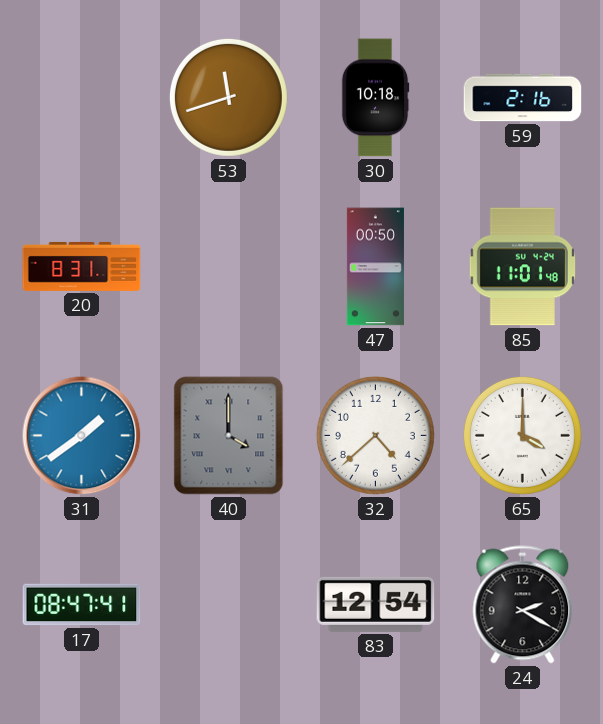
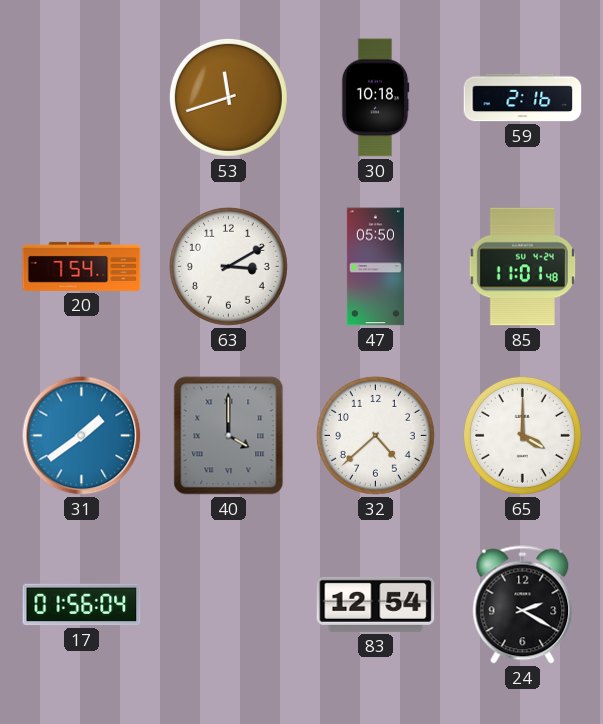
20: 8:31 -> 7:54
63: none -> 3:10
47: 00:50 -> 05:50
17: 08:47 -> 01:56
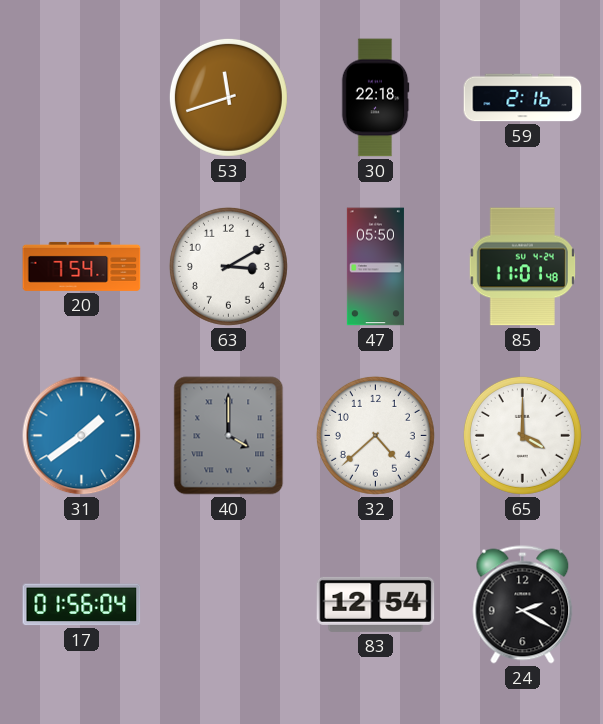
30: 10:18 -> 22:18
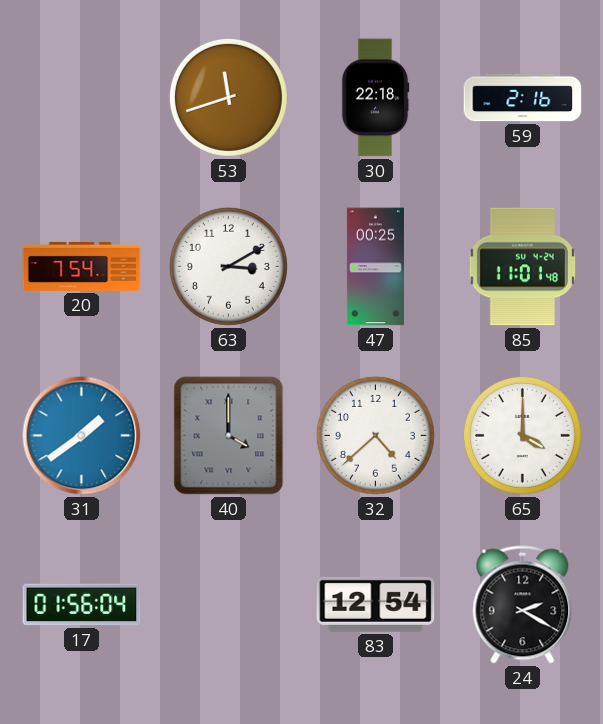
47: 05:50 -> 00:25
